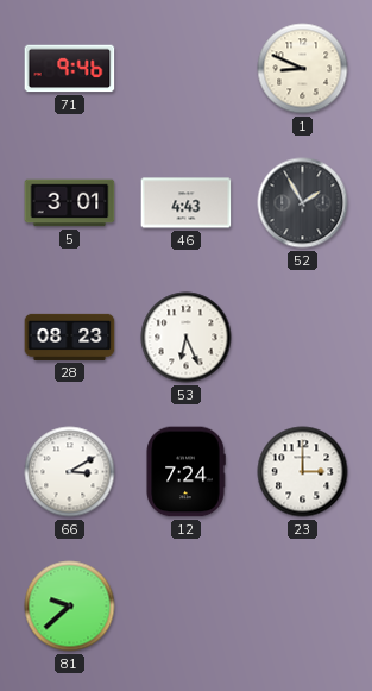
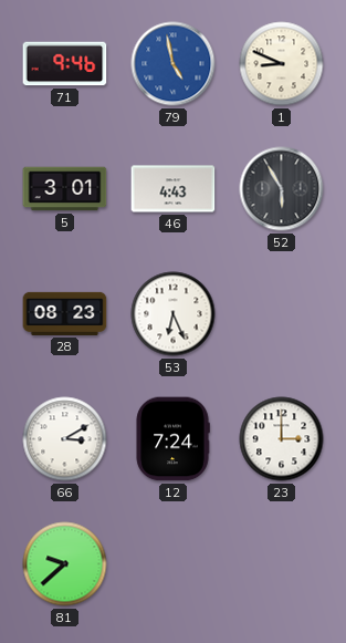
79: none -> 4:58
52: 1:55 -> 5:55
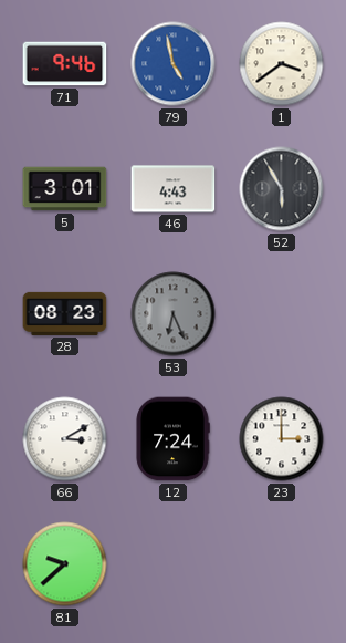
1: 8:49 -> 3:39
53 dial: white -> grey
